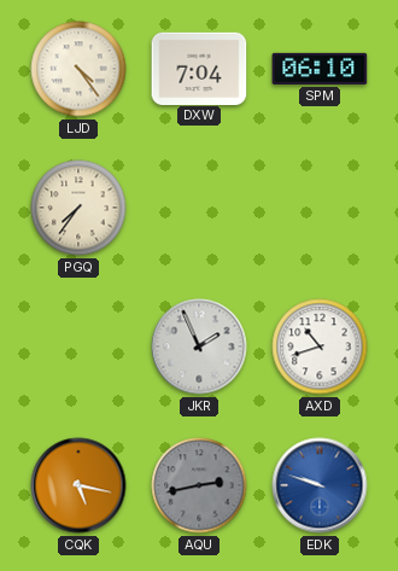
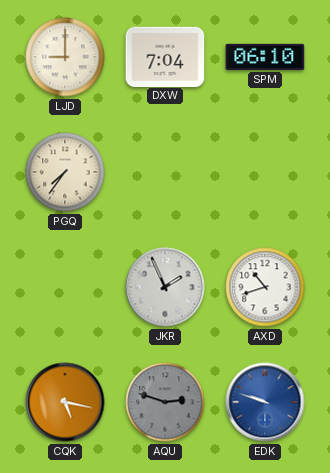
LJD: 4:24 -> 9:00
AQU: 2:43 -> 2:48
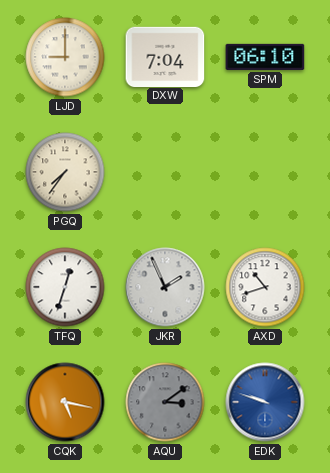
TFQ: none -> 12:33
AQU: 2:48 -> 3:09
